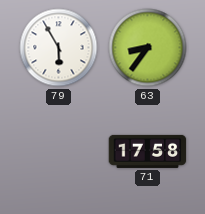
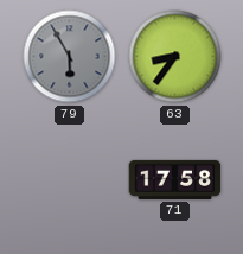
79 dial: white -> grey
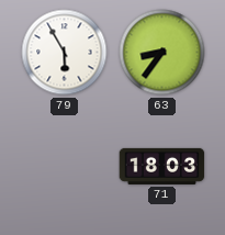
79 dial: grey -> white
71: 17:58 -> 18:03
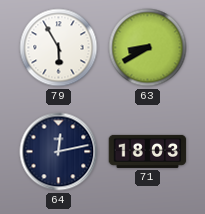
63: 8:36 -> 8:40
64: none -> 12:13
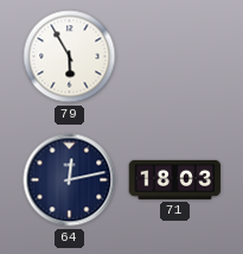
63: 8:40 -> none
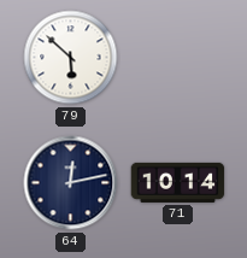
79: 5:55 -> 5:52
71: 18:03 -> 10:14
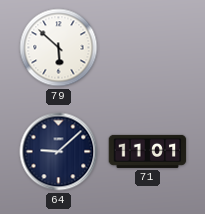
64: 12:13 -> 9:08
71: 10:14 -> 11:01
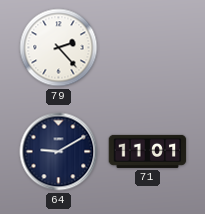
79: 5:52 -> 2:23
64: 9:08 -> 9:10
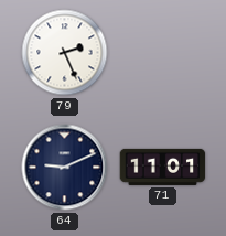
79: 2:23 -> 2:26
64: 9:10 -> 9:11
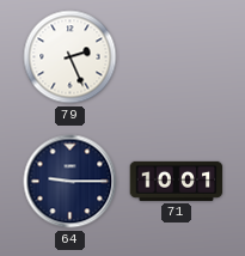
64: 9:11 -> 9:15
71: 11:01 -> 10:01
